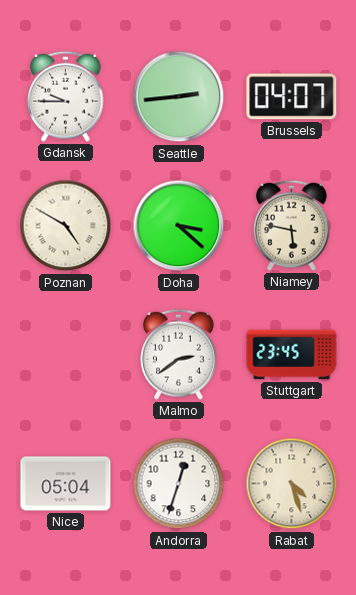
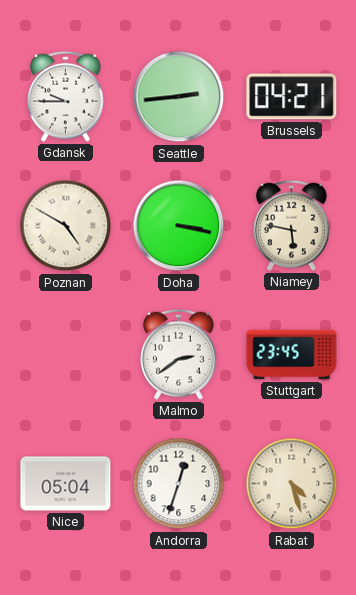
Brussels: 04:07 -> 04:21
Doha: 3:22 -> 3:17
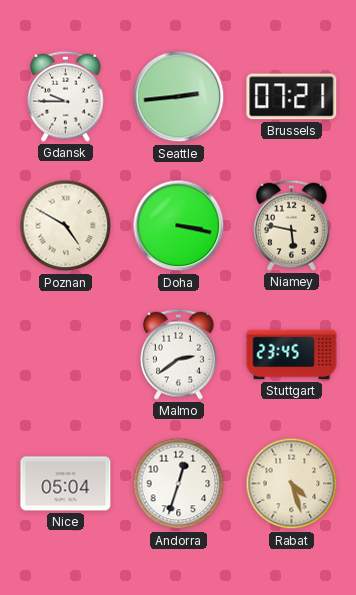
Brussels: 04:21 -> 07:21
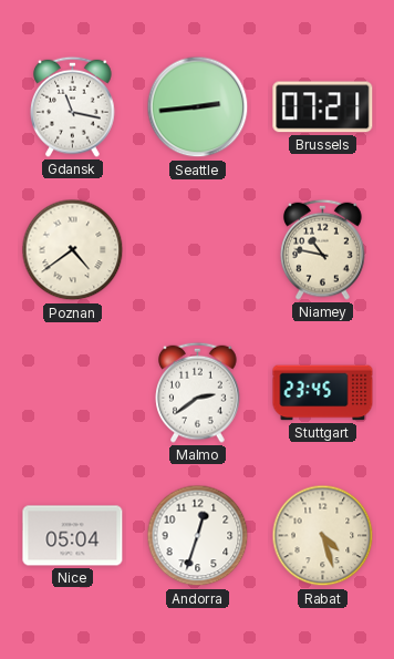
Gdansk: 9:45 -> 11:17
Poznan: 4:50 -> 4:39
Doha: 3:17 -> none
Niamey: 5:47 -> 10:47
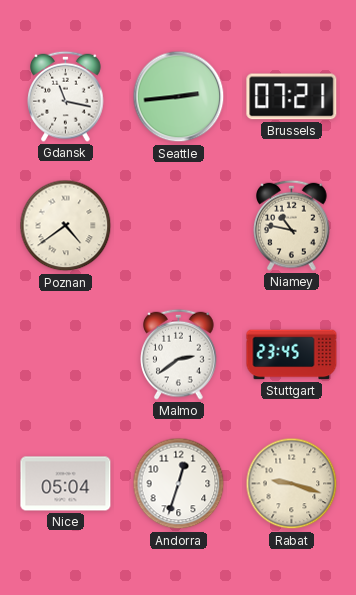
Rabat: 4:27 -> 9:18
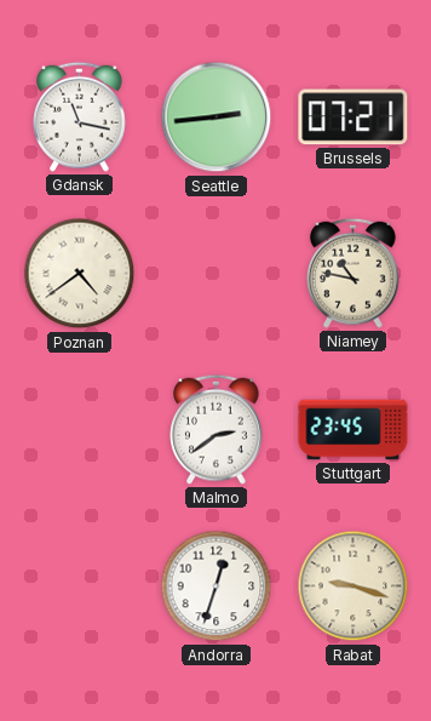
Nice: 05:04 -> none
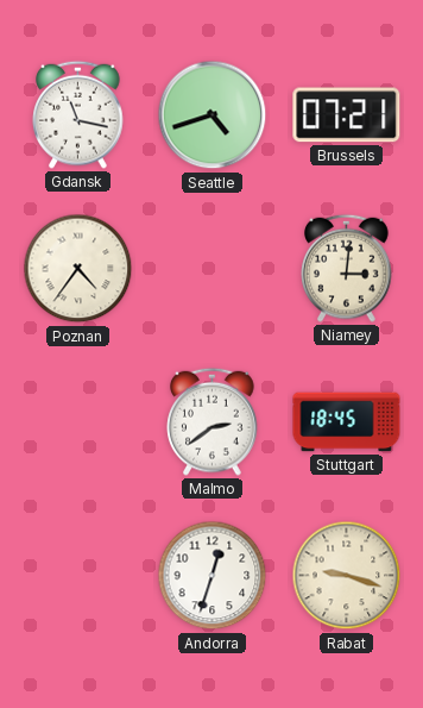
Seattle: 2:44 -> 4:42
Poznan: 4:39 -> 4:36
Niamey: 10:47 -> 3:01
Stuttgart: 23:45 -> 18:45
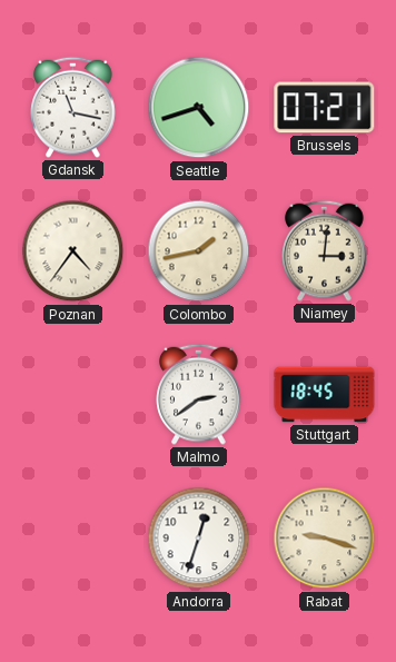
Colombo: none -> 1:43
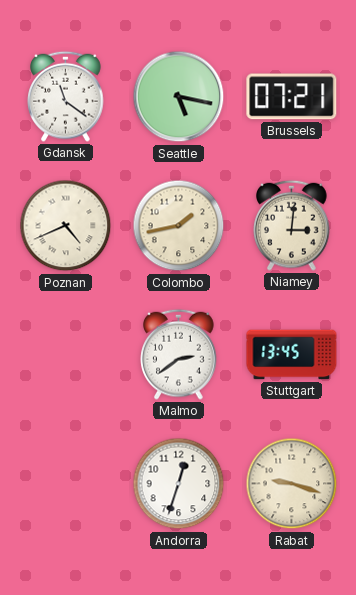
Gdansk: 11:17 -> 11:21
Seattle: 4:42 -> 5:17
Poznan: 4:36 -> 4:41
Stuttgart: 18:45 -> 13:45
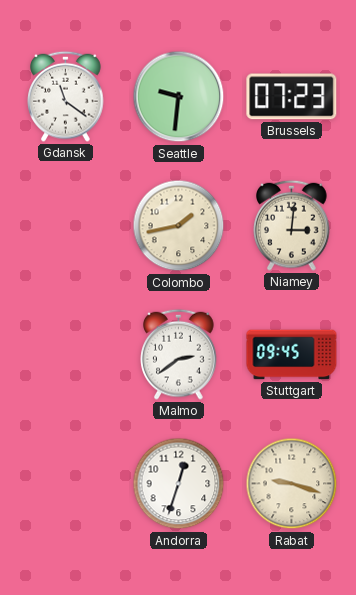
Seattle: 5:17 -> 9:31
Brussels: 07:21 -> 07:23
Poznan: 4:41 -> none
Stuttgart: 13:45 -> 09:45
